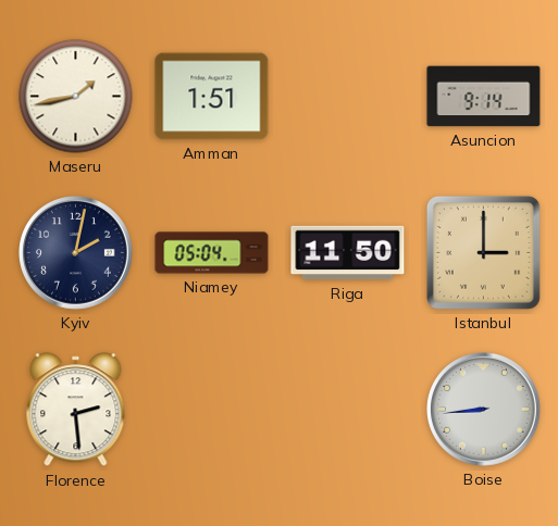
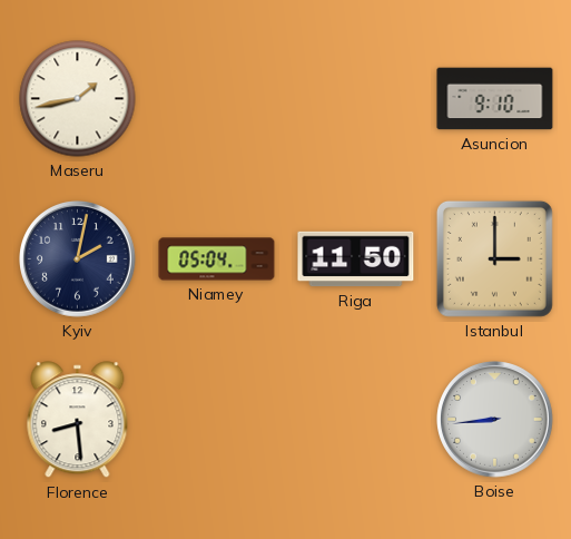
Amman: 1:51 -> none
Asuncion: 9:14 -> 9:10
Florence: 2:29 -> 8:29
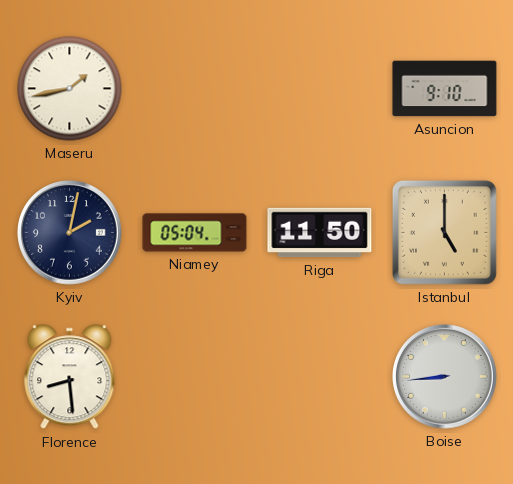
Istanbul: 3:00 -> 5:00
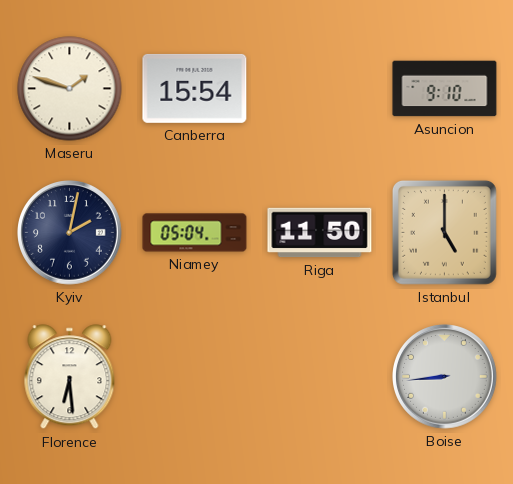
Maseru: 1:43 -> 1:48
Canberra: none -> 15:54
Florence: 8:29 -> 6:29
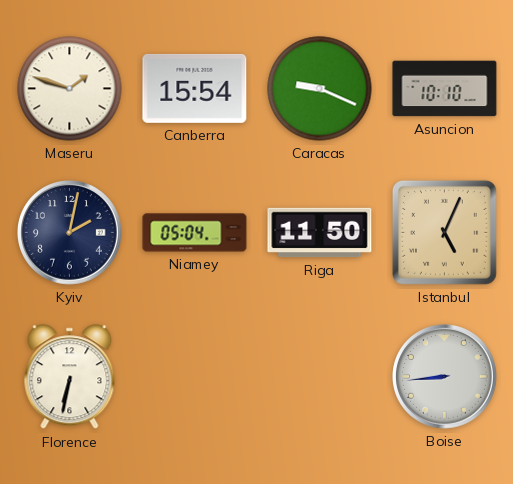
Caracas: none -> 9:19
Asuncion: 9:10 -> 10:10
Istanbul: 5:00 -> 5:04
Florence: 6:29 -> 6:32
